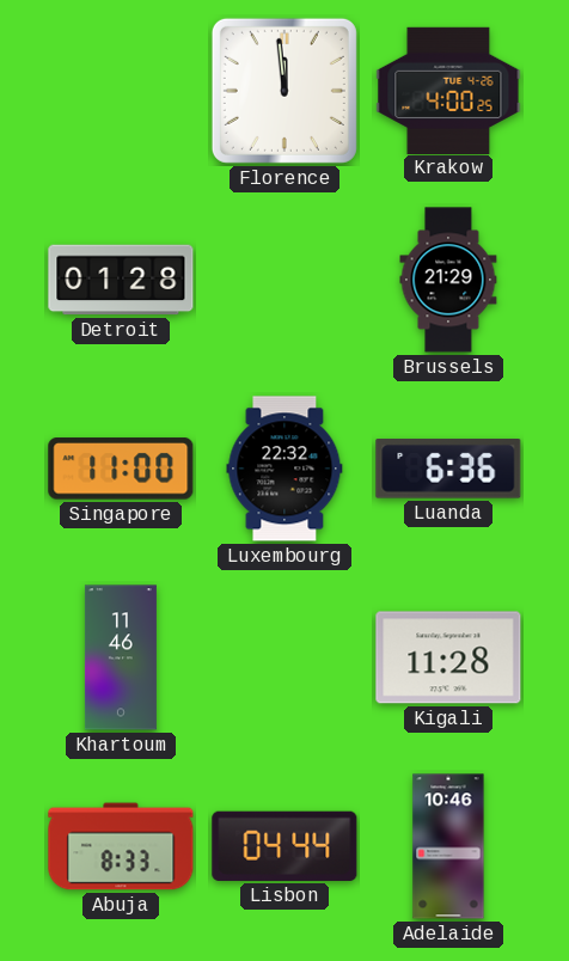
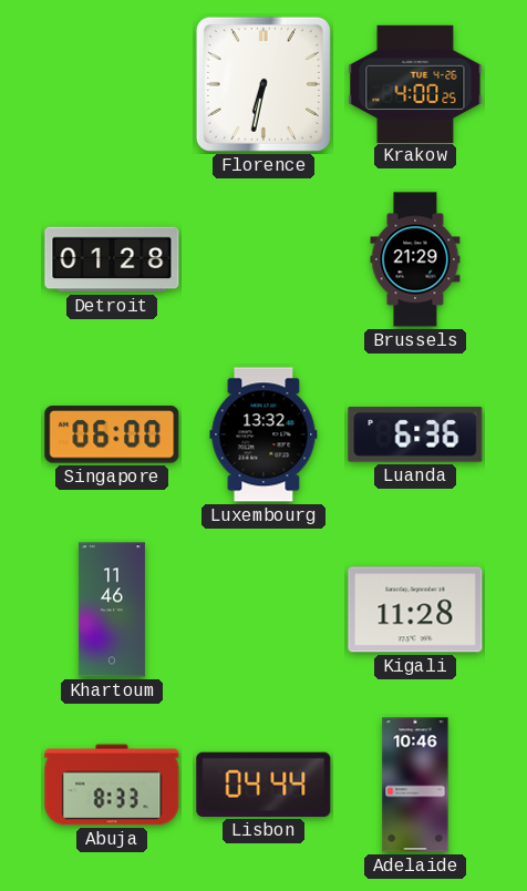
Florence: 11:59 -> 6:32
Singapore: 11:00 -> 06:00
Luxembourg: 22:32 -> 13:32
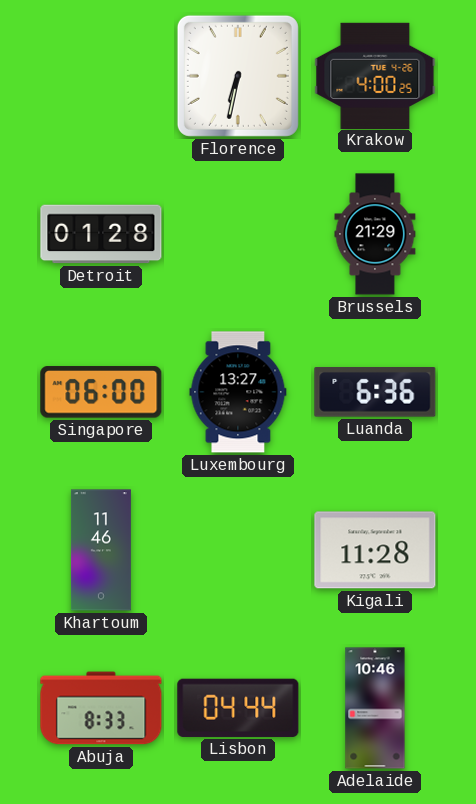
Luxembourg: 13:32 -> 13:27
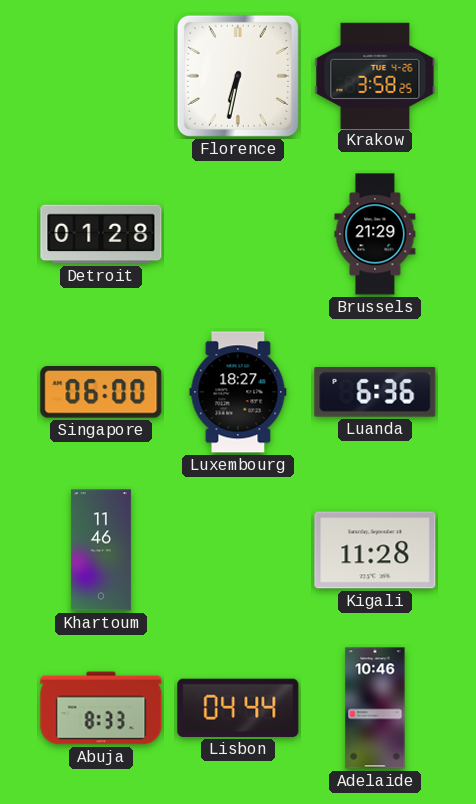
Krakow: 4:00 -> 3:58
Luxembourg: 13:27 -> 18:27
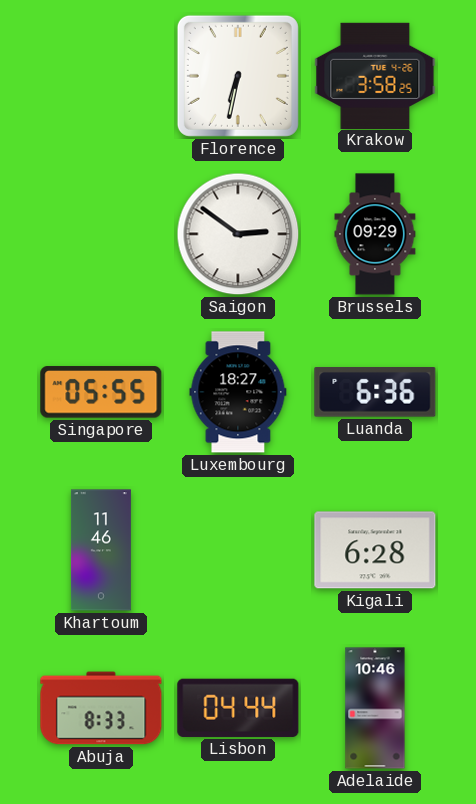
Detroit: 01:28 -> none
Saigon: none -> 2:51
Brussels: 21:29 -> 09:29
Singapore: 06:00 -> 05:55
Kigali: 11:28 -> 6:28
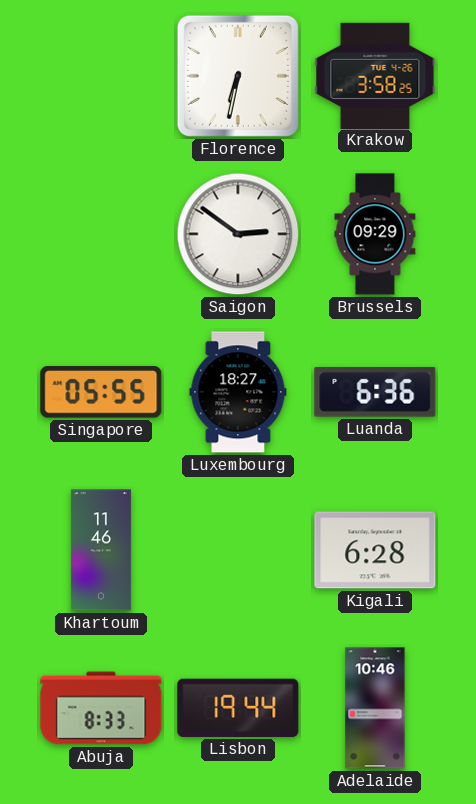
Lisbon: 04:44 -> 19:44
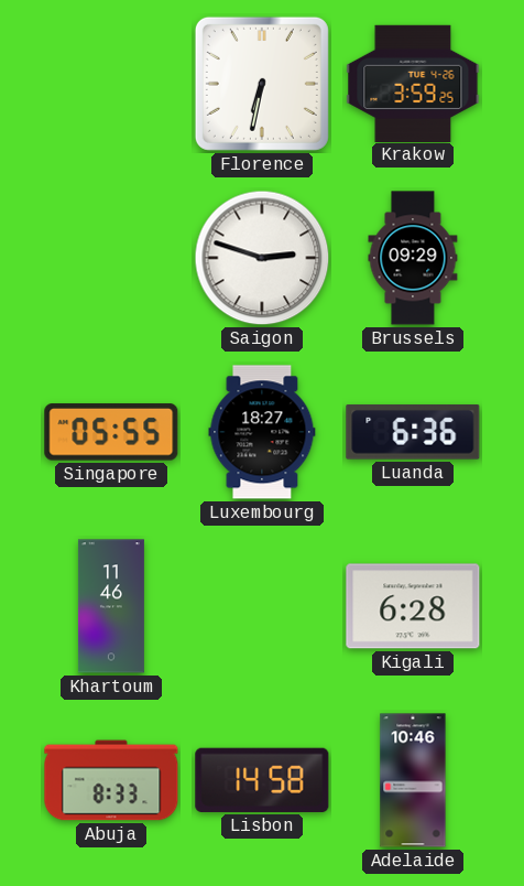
Krakow: 3:58 -> 3:59
Saigon: 2:51 -> 2:48
Lisbon: 19:44 -> 14:58
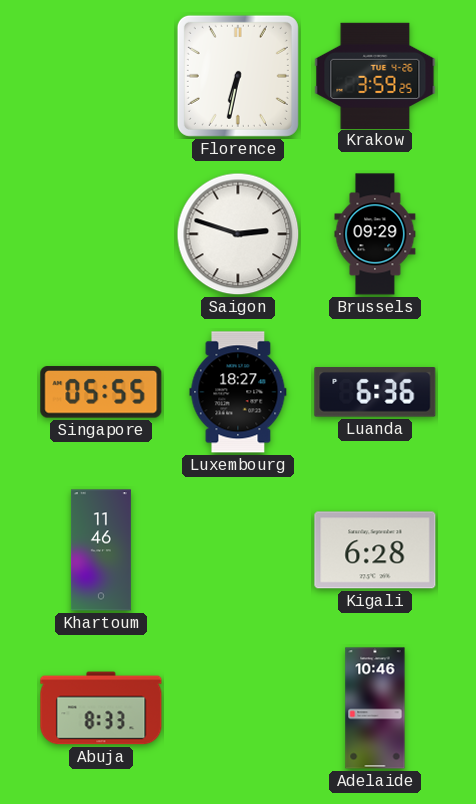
Lisbon: 14:58 -> none
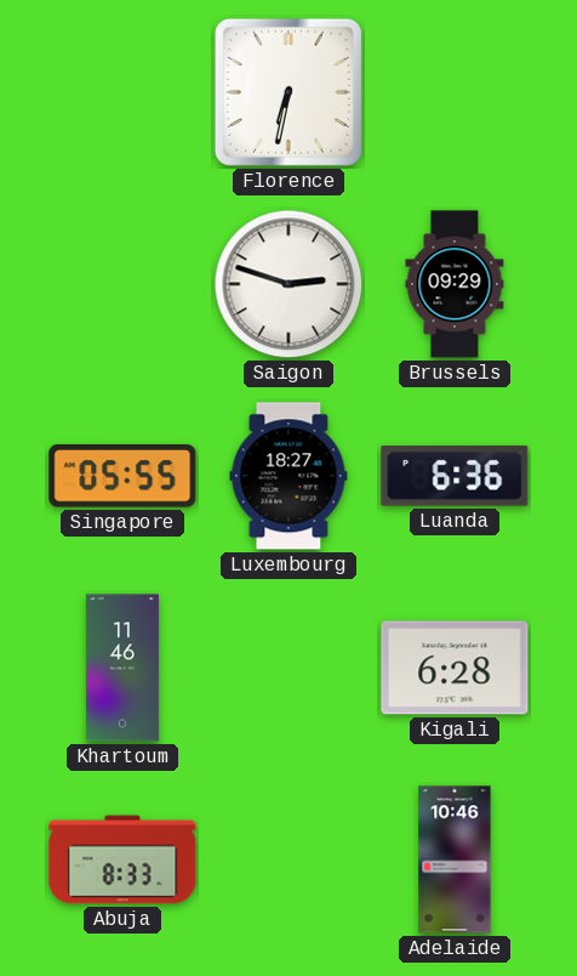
Krakow: 3:59 -> none
